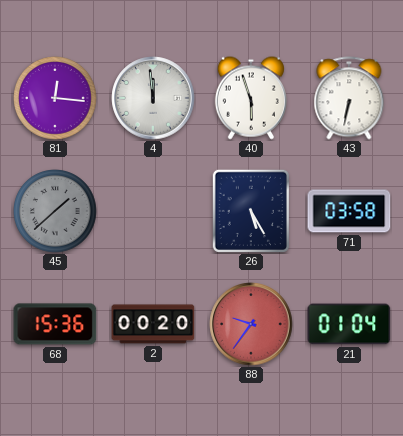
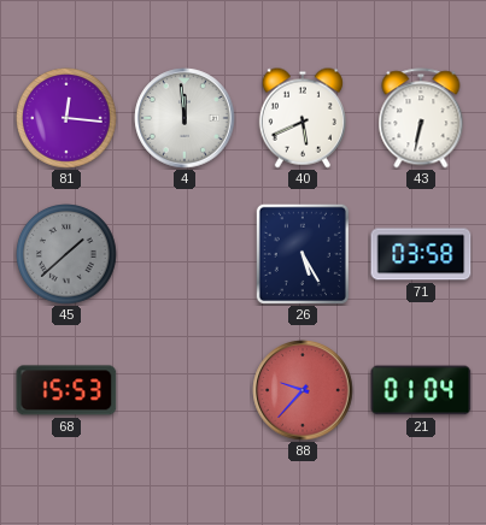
40: 5:57 -> 5:41
68: 15:36 -> 15:53
2: 00:20 -> none
88: 9:36 -> 9:37
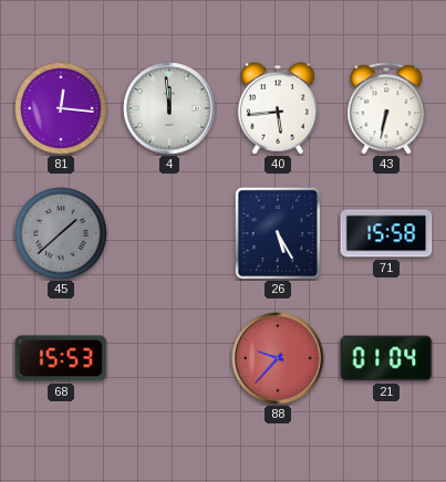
40: 5:41 -> 5:44
71: 03:58 -> 15:58
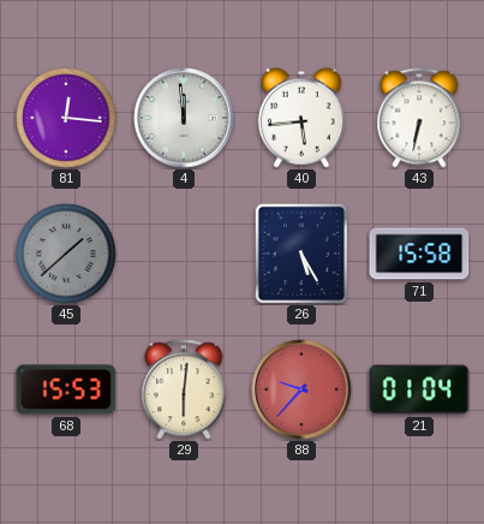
29: none -> 6:01
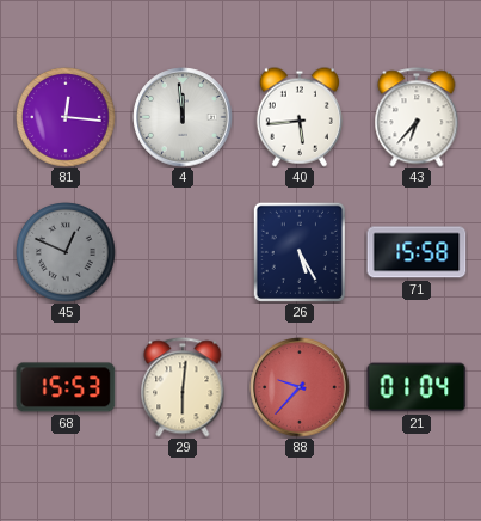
43: 6:32 -> 6:37
45: 1:38 -> 12:49
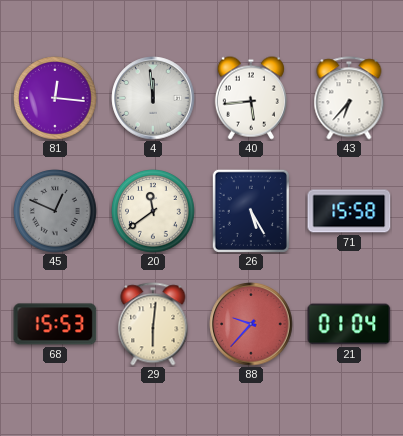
20: none -> 11:39
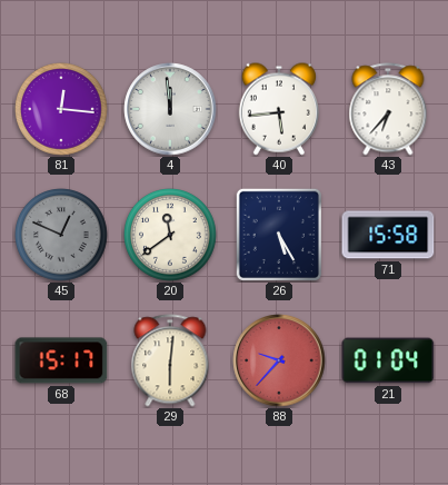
68: 15:53 -> 15:17
